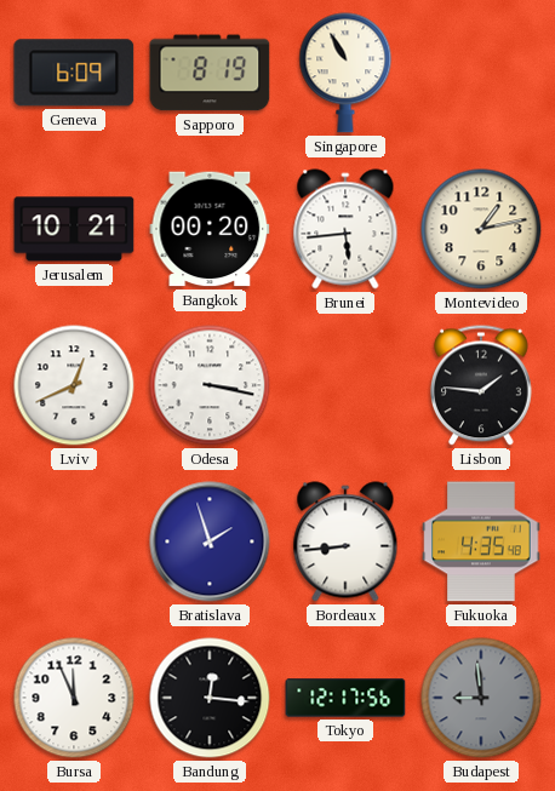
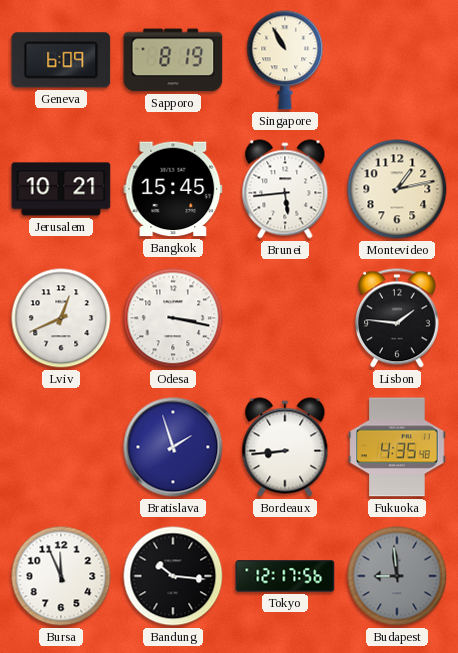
Bangkok: 00:20 -> 15:45
Bandung: 12:16 -> 10:16
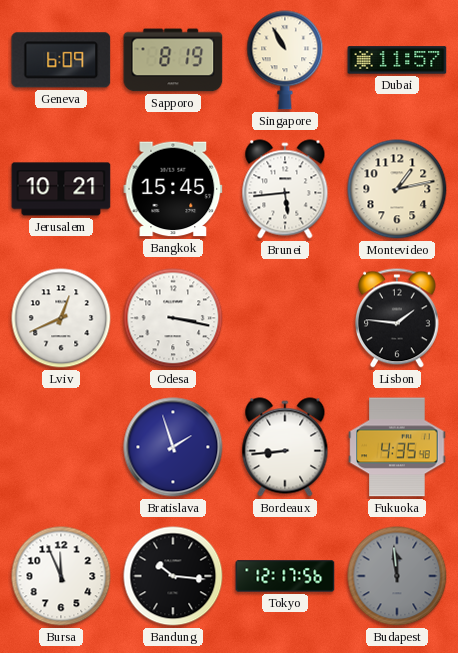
Dubai: none -> 11:57
Budapest: 8:59 -> 11:59
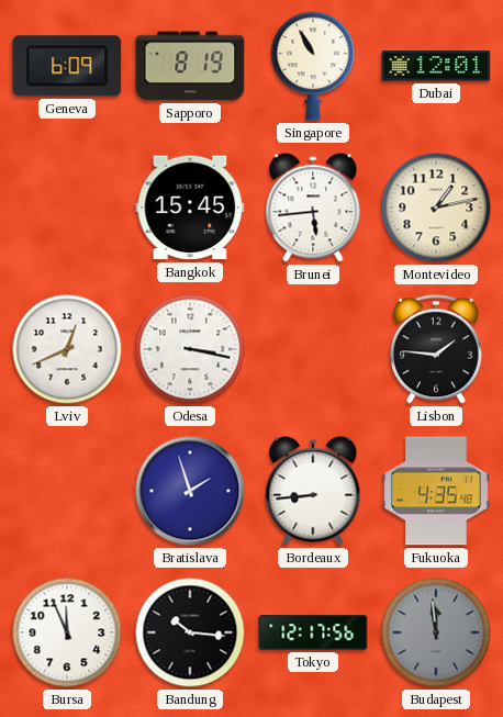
Dubai: 11:57 -> 12:01
Jerusalem: 10:21 -> none
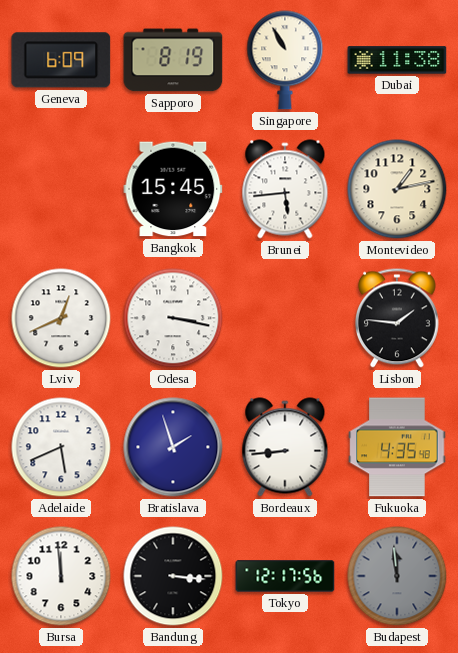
Dubai: 12:01 -> 11:38
Adelaide: none -> 5:41
Bursa: 11:56 -> 11:59
Bandung: 10:16 -> 3:16
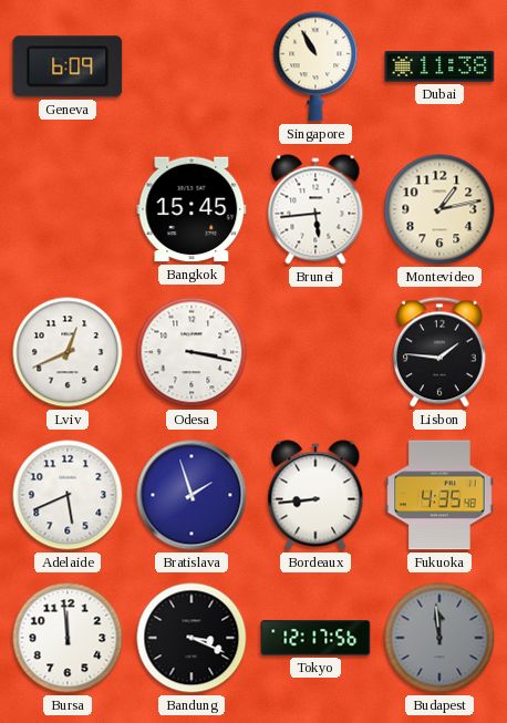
Sapporo: 8:19 -> none
Bandung: 3:16 -> 3:19
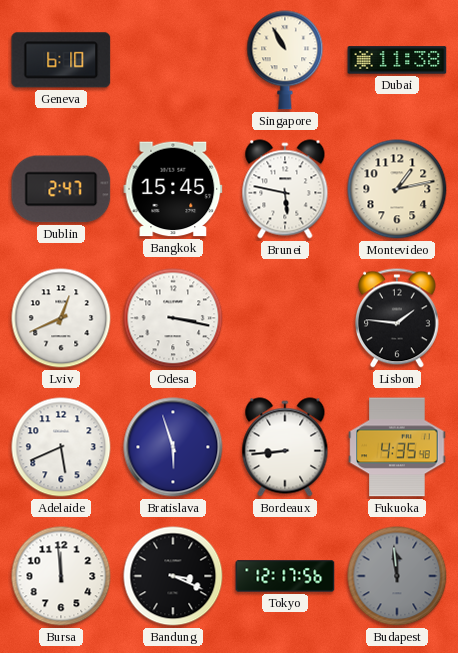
Geneva: 6:09 -> 6:10
Dublin: none -> 2:47
Brunei: 5:44 -> 5:47
Bratislava: 1:57 -> 5:57
